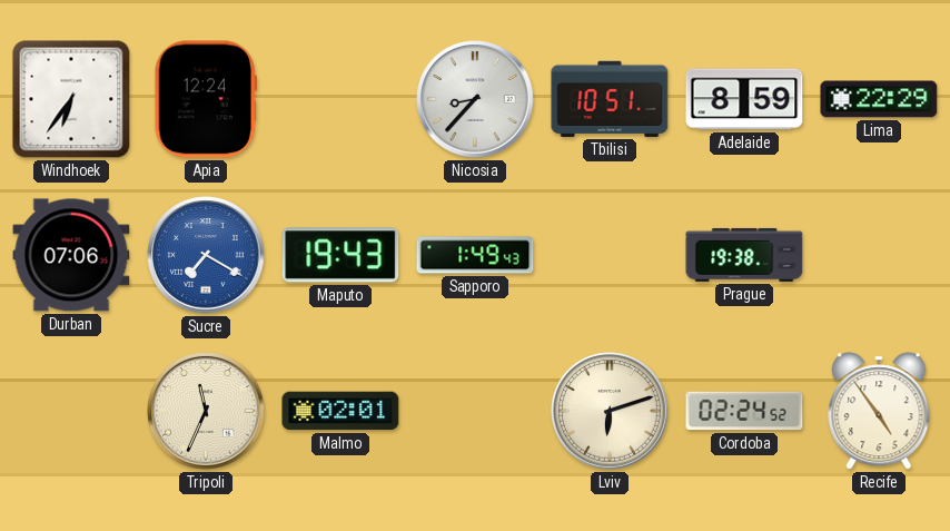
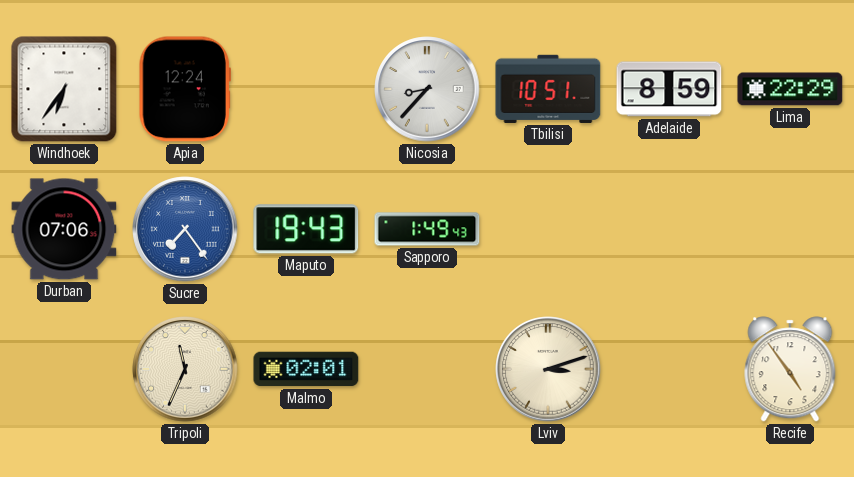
Sucre: 7:20 -> 7:24
Prague: 19:38 -> none
Lviv: 6:12 -> 3:12
Cordoba: 02:24 -> none
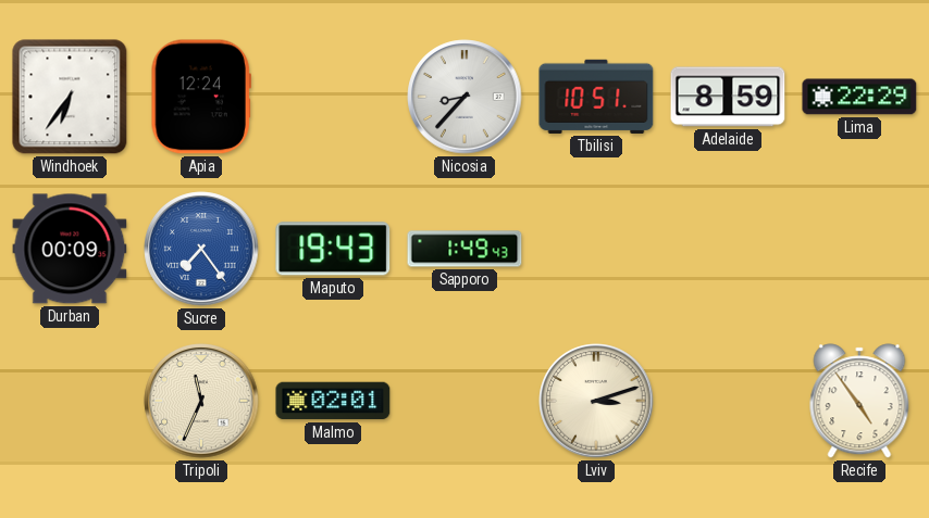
Durban: 07:06 -> 00:09
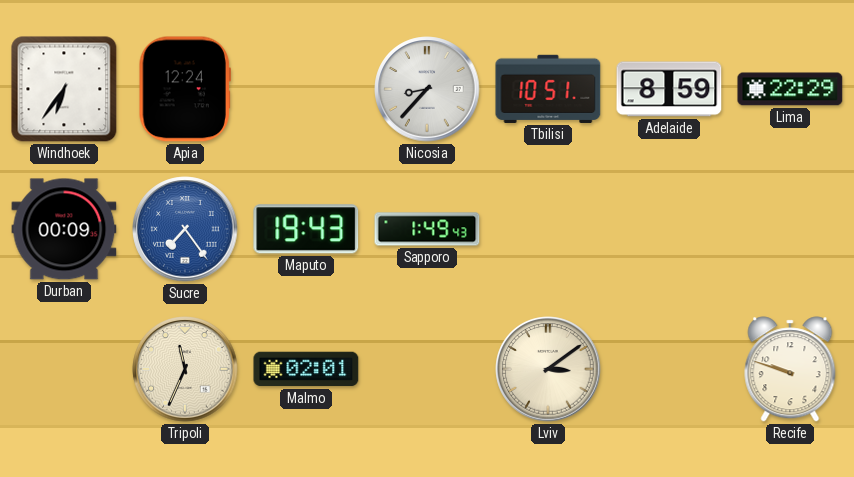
Lviv: 3:12 -> 3:09
Recife: 4:54 -> 9:48
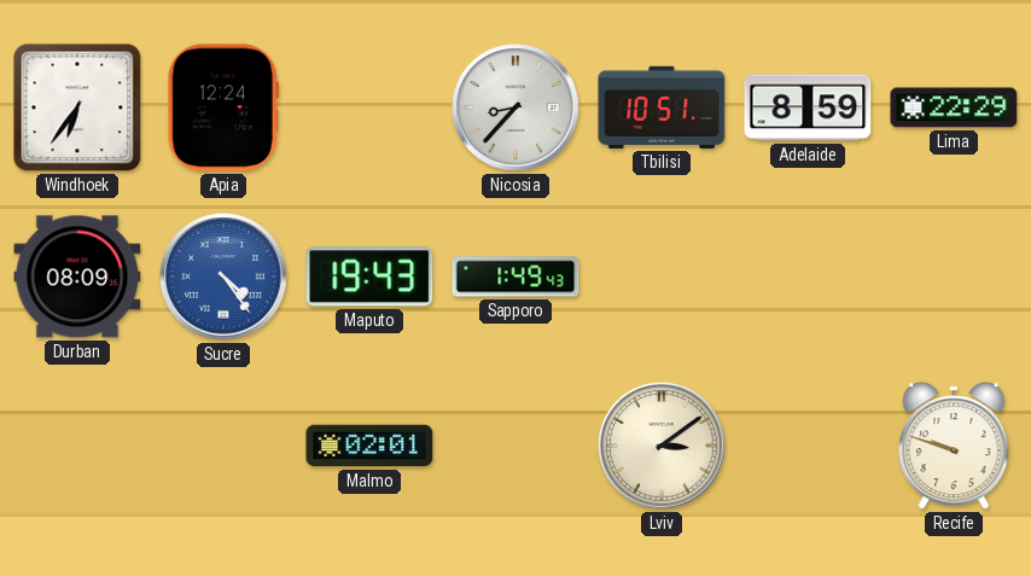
Durban: 00:09 -> 08:09
Sucre: 7:24 -> 4:24
Tripoli: 11:34 -> none
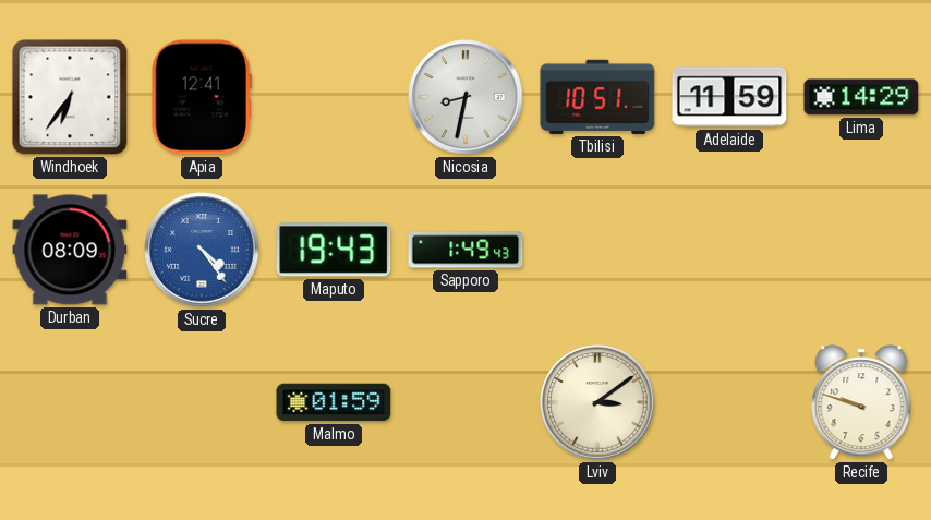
Apia: 12:24 -> 12:41
Nicosia: 8:37 -> 8:32
Adelaide: 8:59 -> 11:59
Lima: 22:29 -> 14:29
Malmo: 02:01 -> 01:59
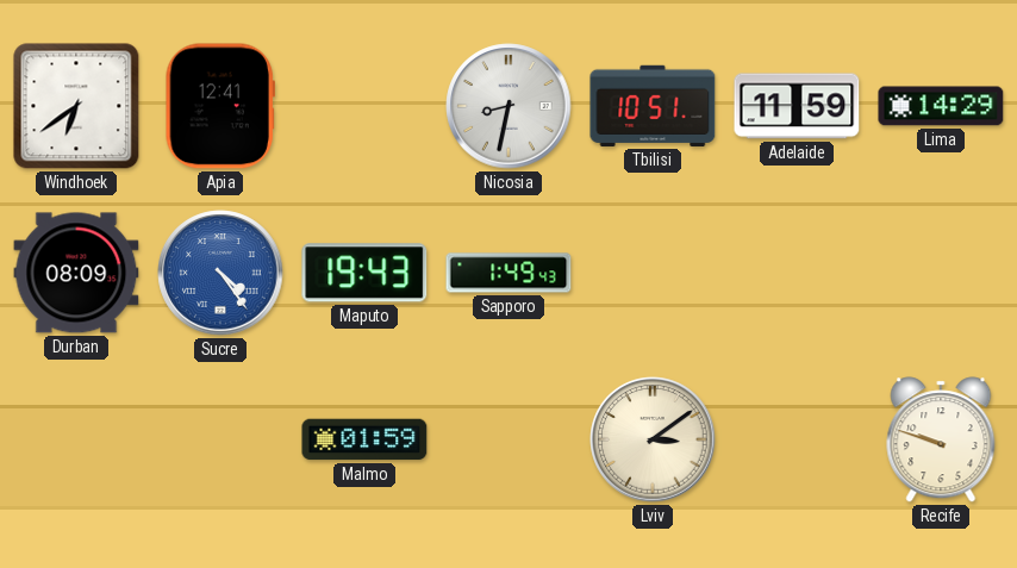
Windhoek: 6:36 -> 6:39
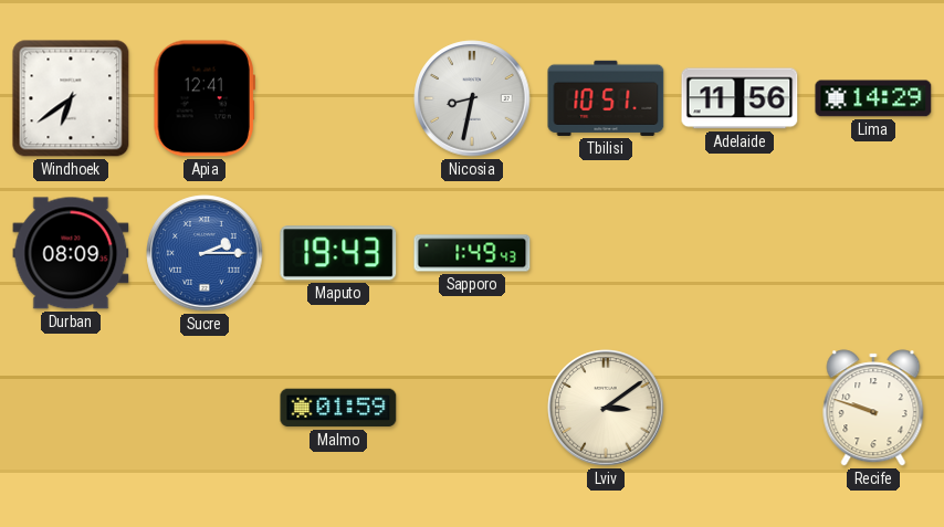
Adelaide: 11:59 -> 11:56
Sucre: 4:24 -> 2:15
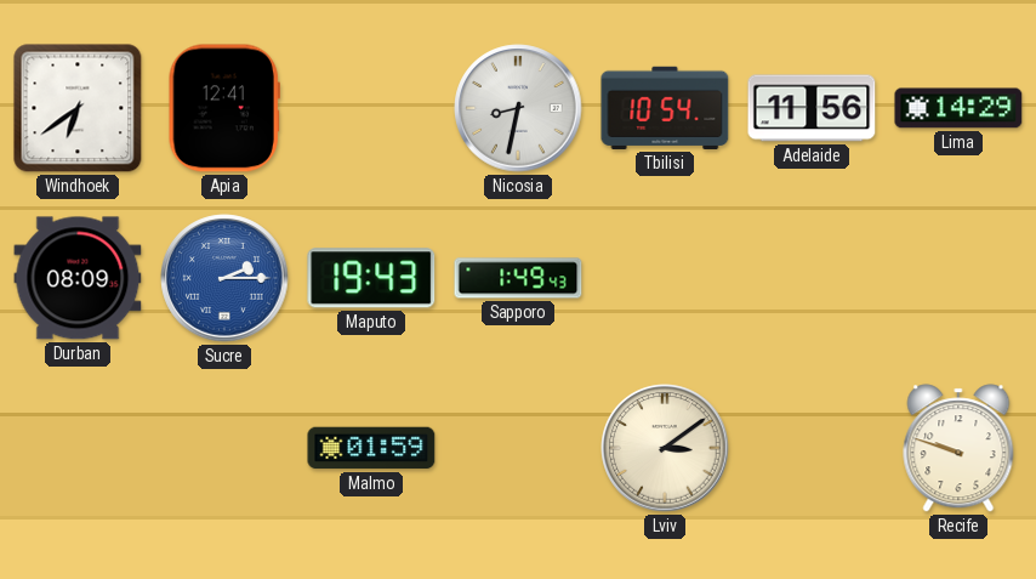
Tbilisi: 10:51 -> 10:54
